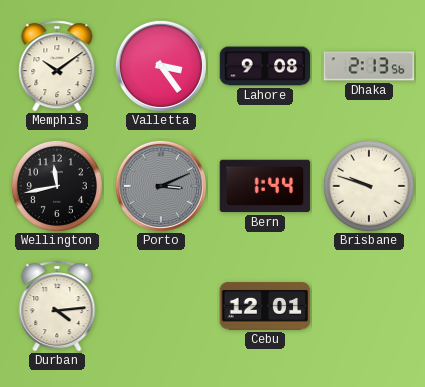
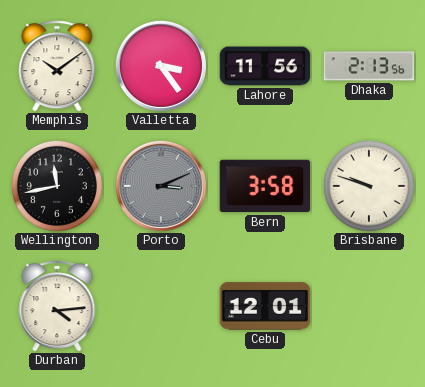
Lahore: 9:08 -> 11:56
Bern: 1:44 -> 3:58
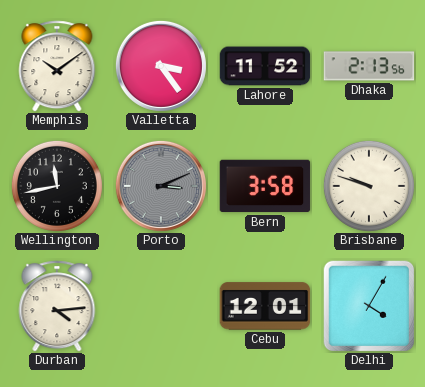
Lahore: 11:56 -> 11:52
Delhi: none -> 4:05
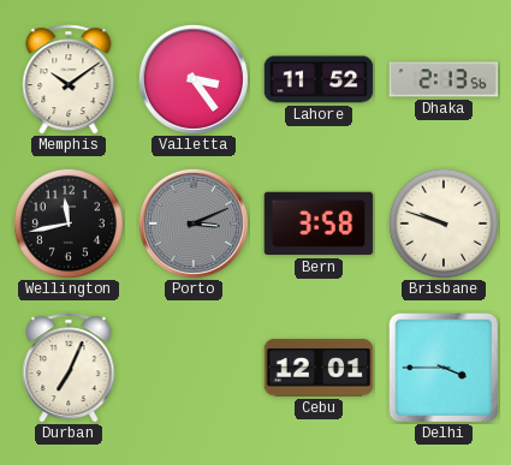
Durban: 4:14 -> 7:04
Delhi: 4:05 -> 3:45
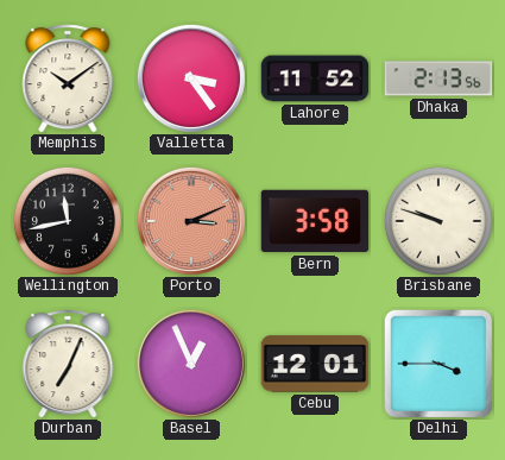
Porto dial: grey -> salmon
Basel: none -> 12:56
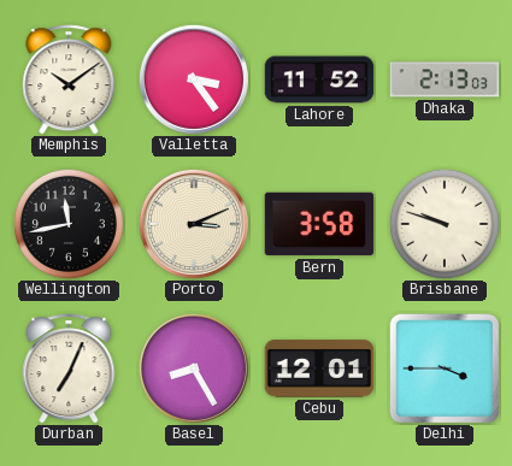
Dhaka: 2:13:56 -> 2:13:03
Porto dial: salmon -> cream
Basel: 12:56 -> 8:25
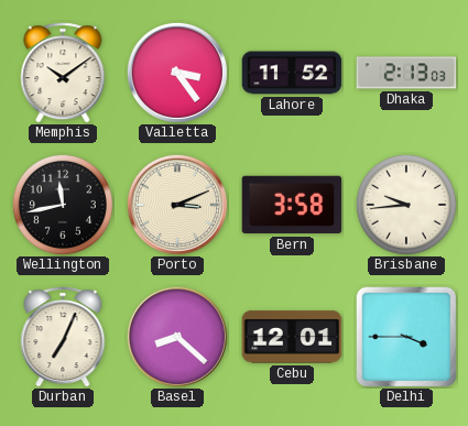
Brisbane: 9:48 -> 9:44
Basel: 8:25 -> 8:22
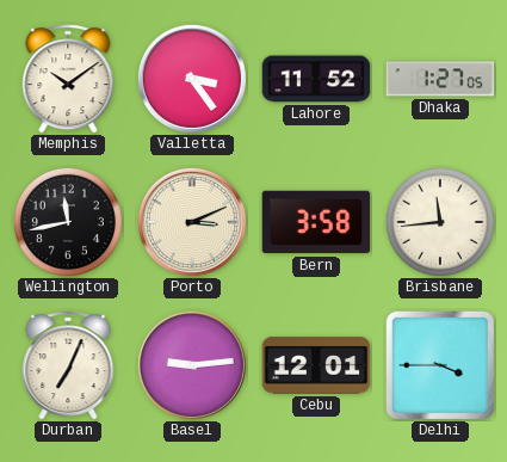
Dhaka: 2:13 -> 1:27
Brisbane: 9:44 -> 11:44
Basel: 8:22 -> 9:14
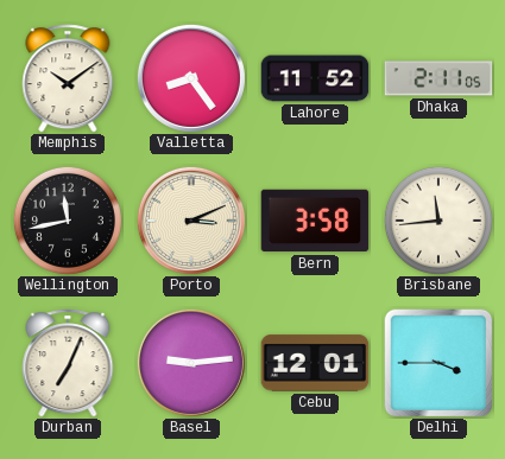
Valletta: 3:24 -> 8:24
Dhaka: 1:27 -> 2:11
